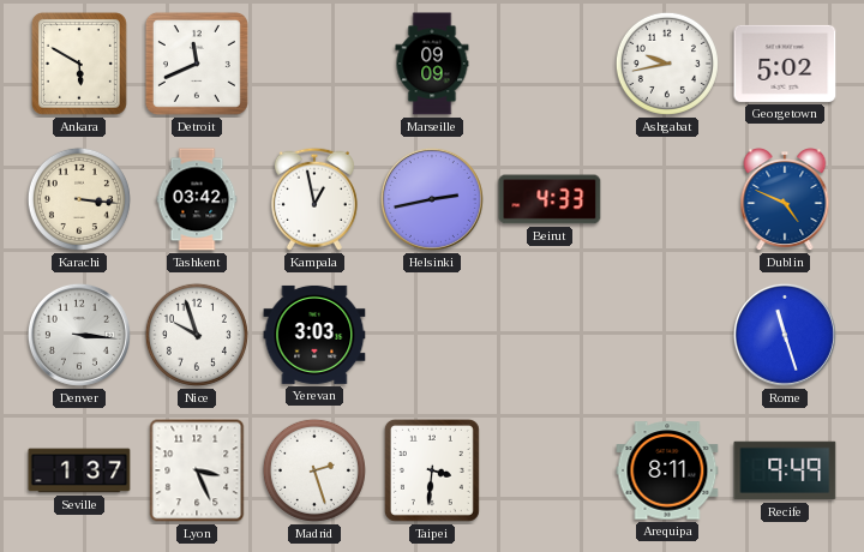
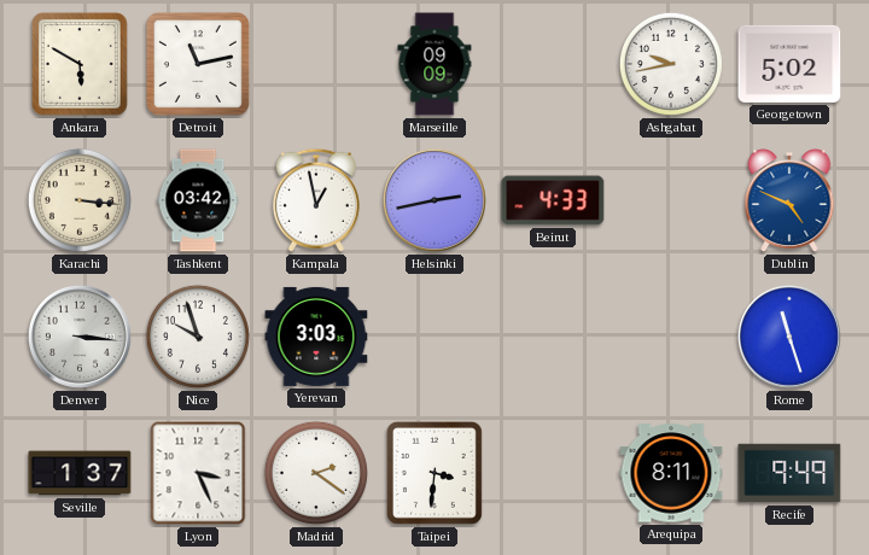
Detroit: 11:41 -> 11:13
Madrid: 2:27 -> 2:21
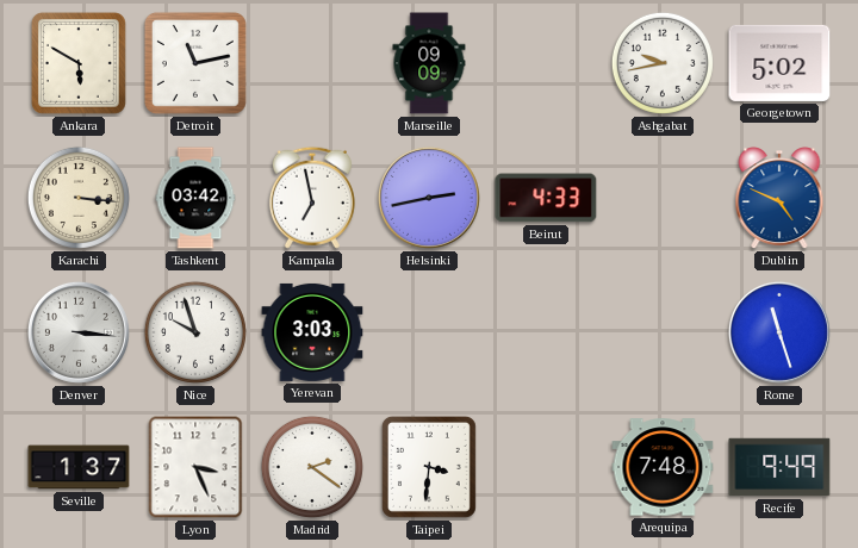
Kampala: 12:58 -> 6:58
Arequipa: 8:11 -> 7:48
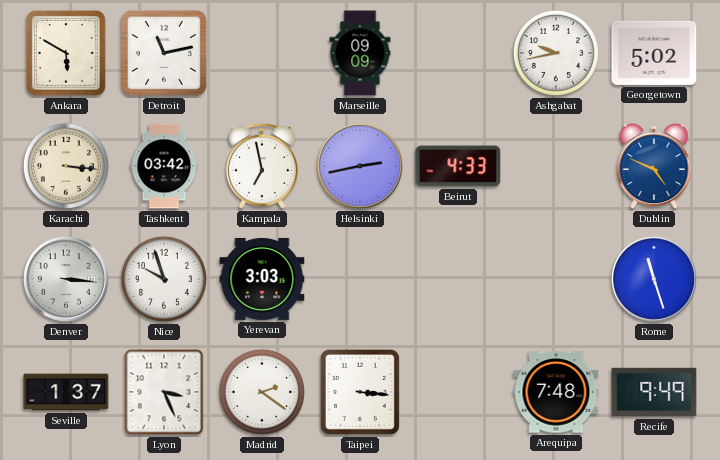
Taipei: 3:31 -> 3:16
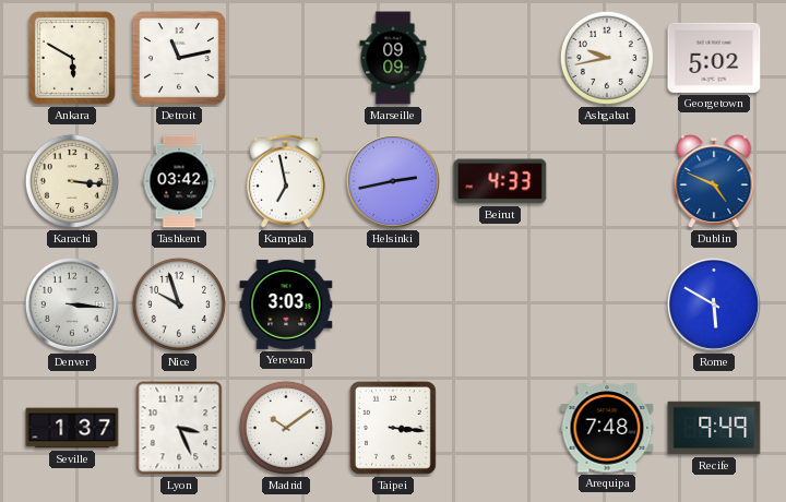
Rome: 11:27 -> 5:50
Madrid: 2:21 -> 10:09
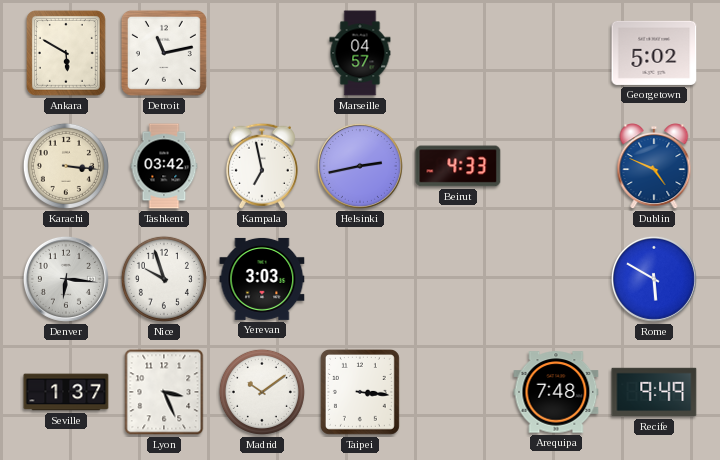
Marseille: 09:09 -> 04:57
Ashgabat: 9:43 -> none
Denver: 3:16 -> 6:16
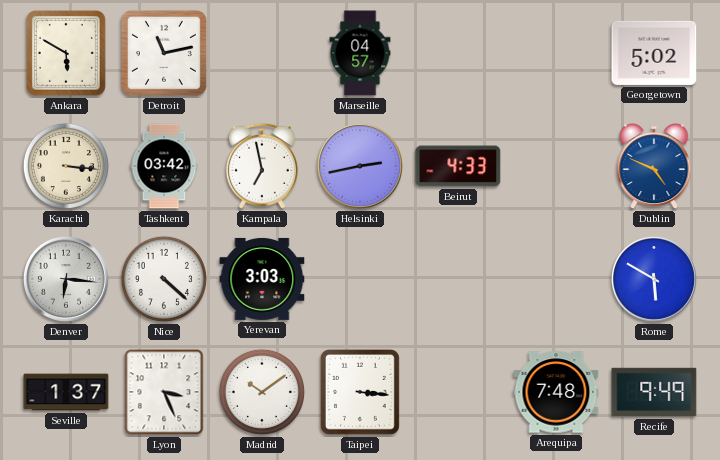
Nice: 9:57 -> 4:22
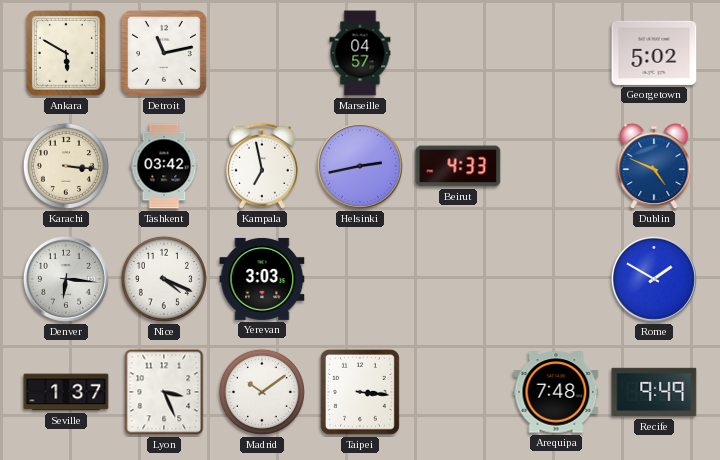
Nice: 4:22 -> 4:19
Rome: 5:50 -> 1:50
